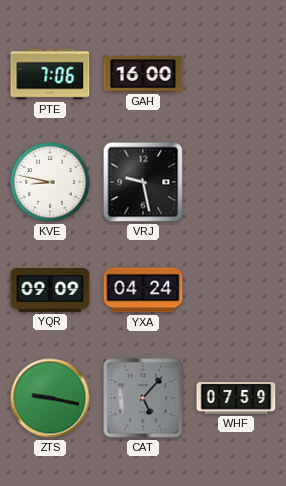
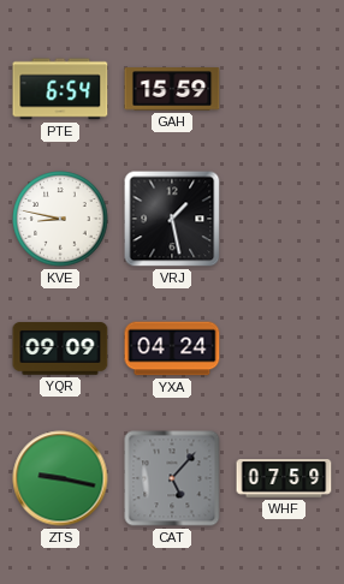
PTE: 7:06 -> 6:54
GAH: 16:00 -> 15:59
VRJ: 9:28 -> 1:28
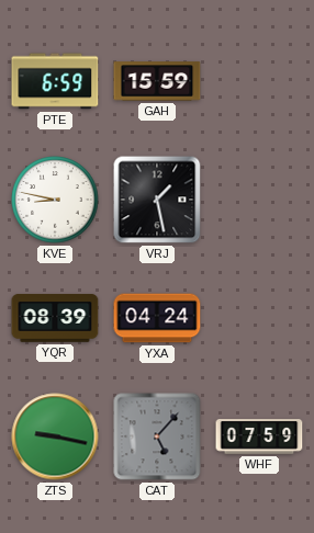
PTE: 6:54 -> 6:59
YQR: 09:09 -> 08:39
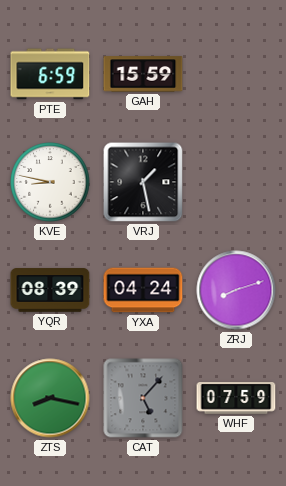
ZRJ: none -> 8:12
ZTS: 9:17 -> 8:17
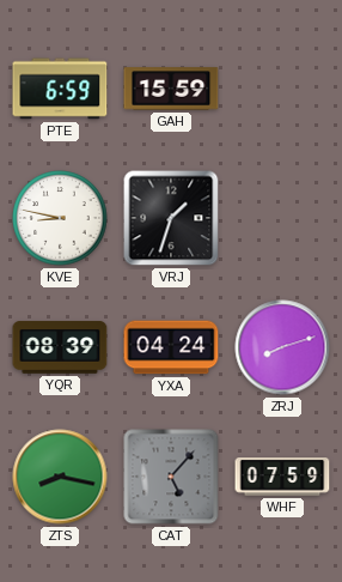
VRJ: 1:28 -> 1:33
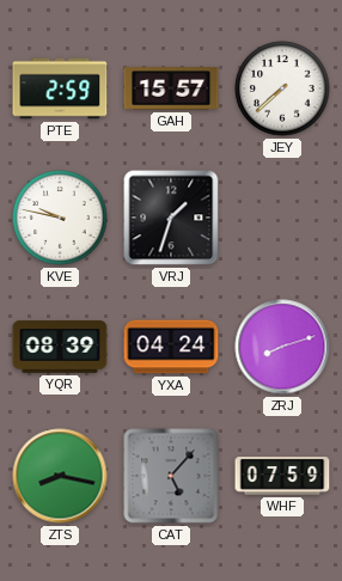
PTE: 6:59 -> 2:59
GAH: 15:59 -> 15:57
JEY: none -> 7:38
KVE: 8:47 -> 9:47
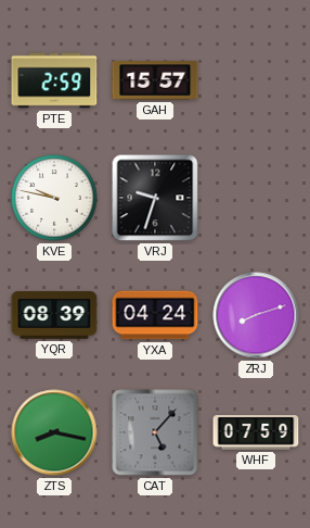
JEY: 7:38 -> none
VRJ: 1:33 -> 9:33
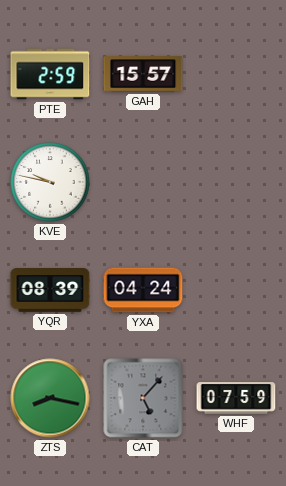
VRJ: 9:33 -> none
ZRJ: 8:12 -> none
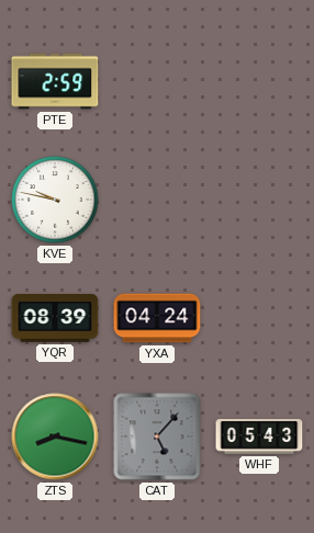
GAH: 15:57 -> none
WHF: 07:59 -> 05:43
